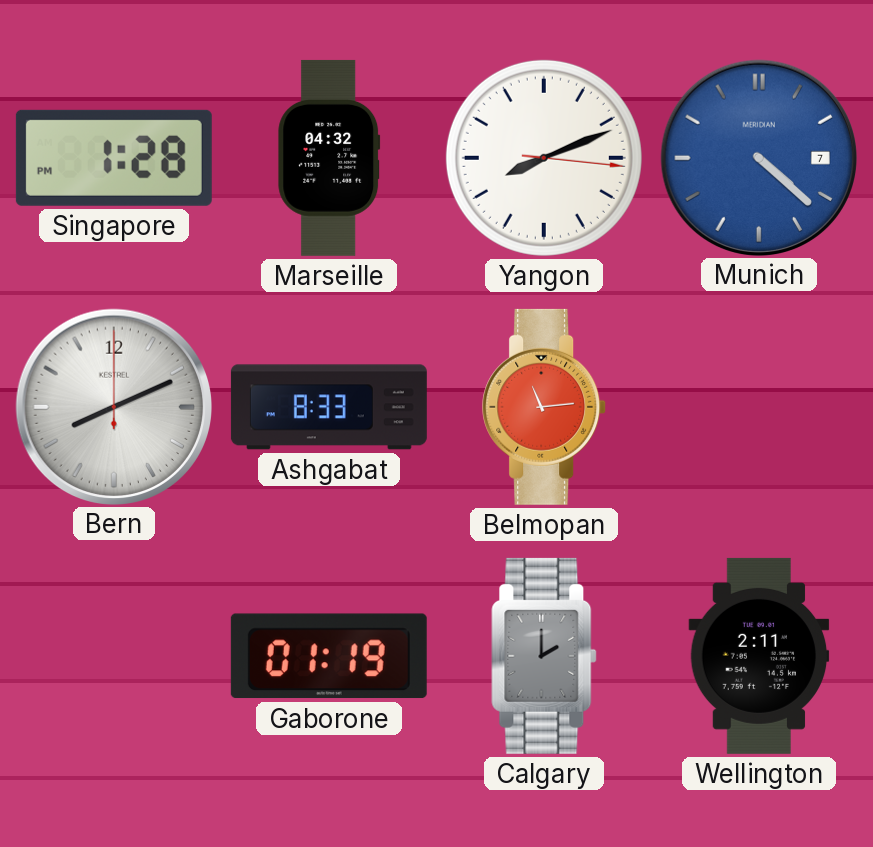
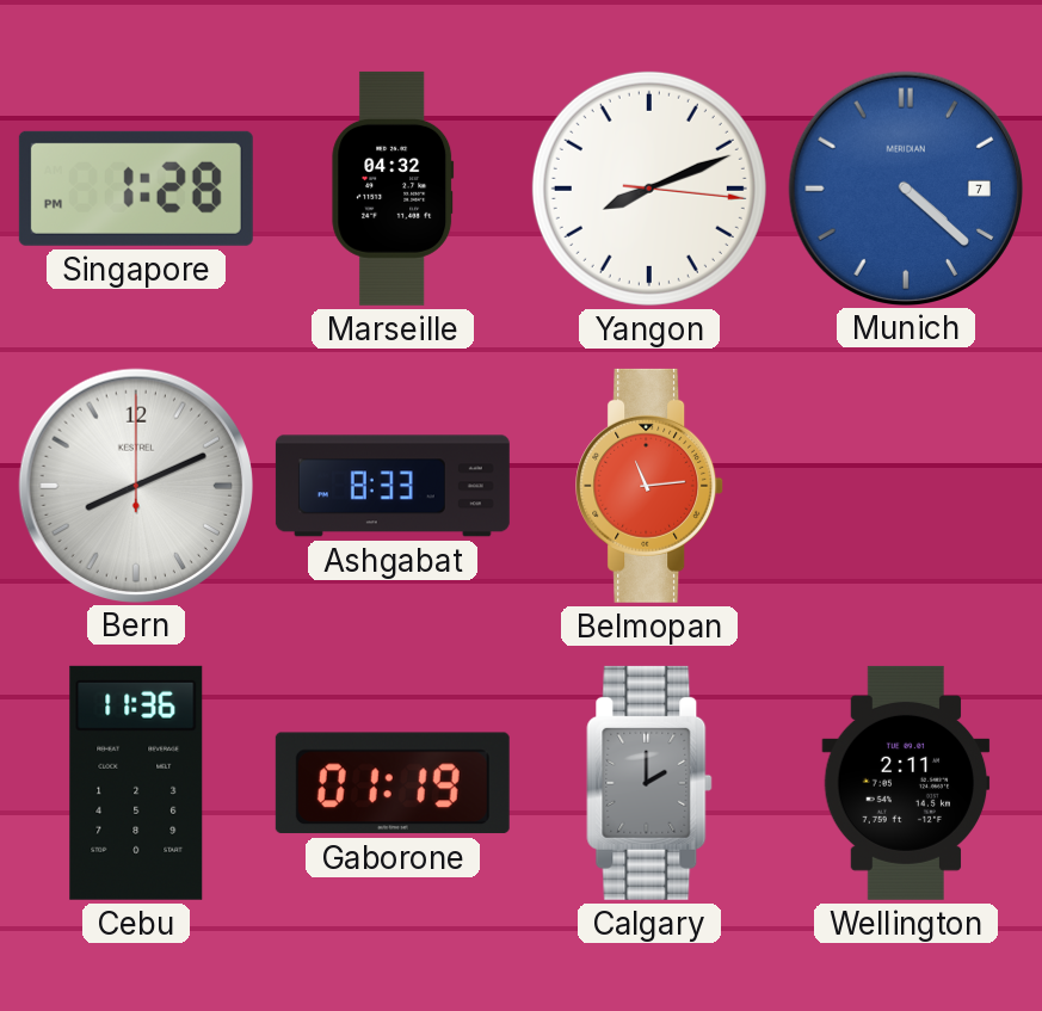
Cebu: none -> 11:36
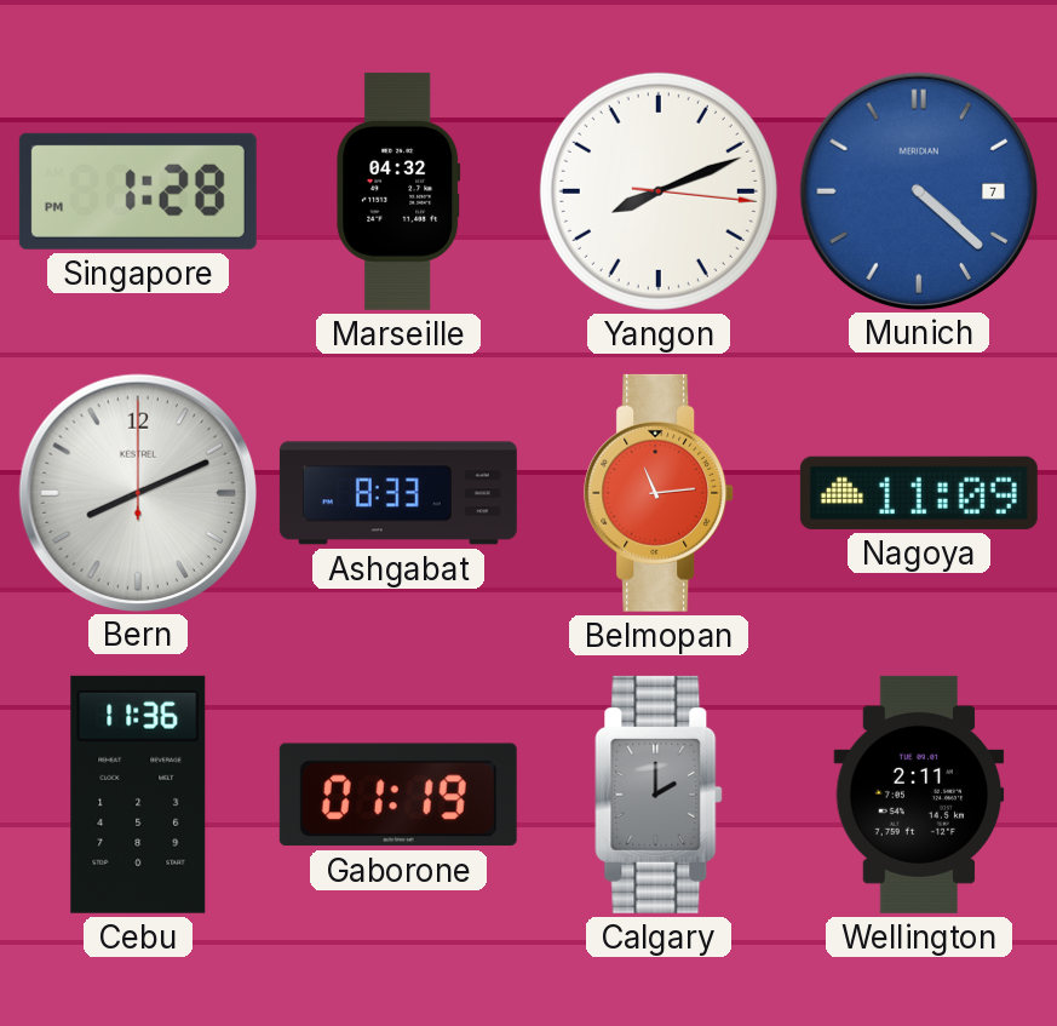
Nagoya: none -> 11:09
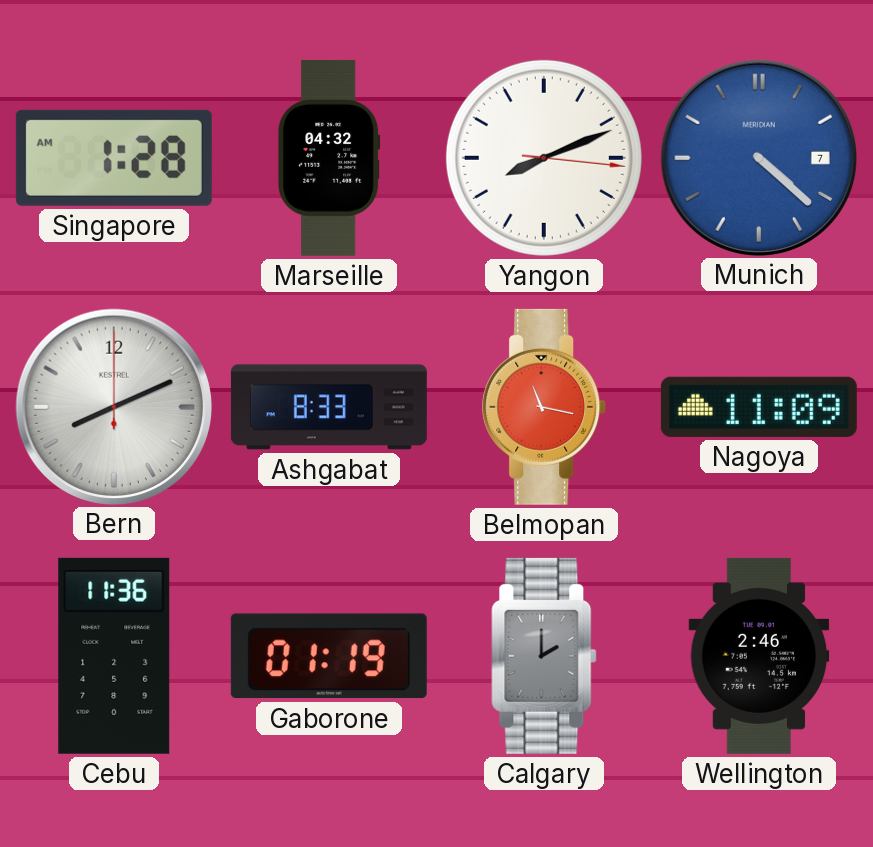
Singapore: 1:28 PM -> 1:28 AM
Belmopan: 11:14 -> 11:17
Wellington: 2:11 -> 2:46
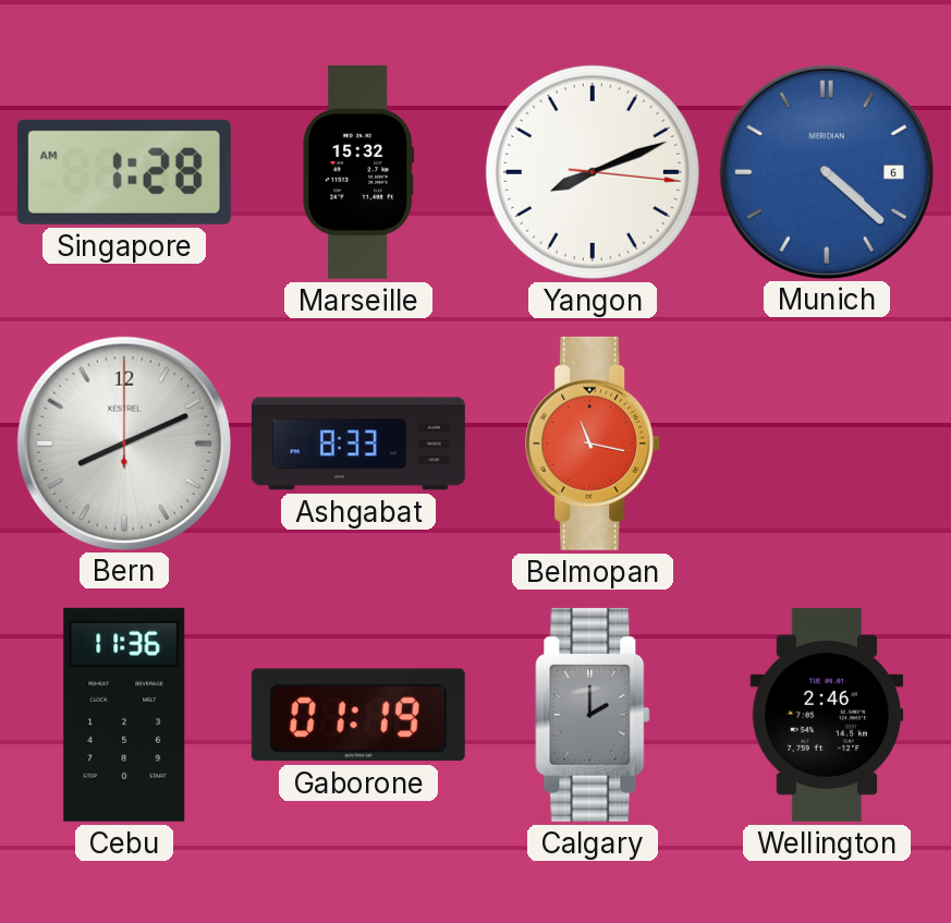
Marseille: 04:32 -> 15:32
Munich date: 7 -> 6
Nagoya: 11:09 -> none
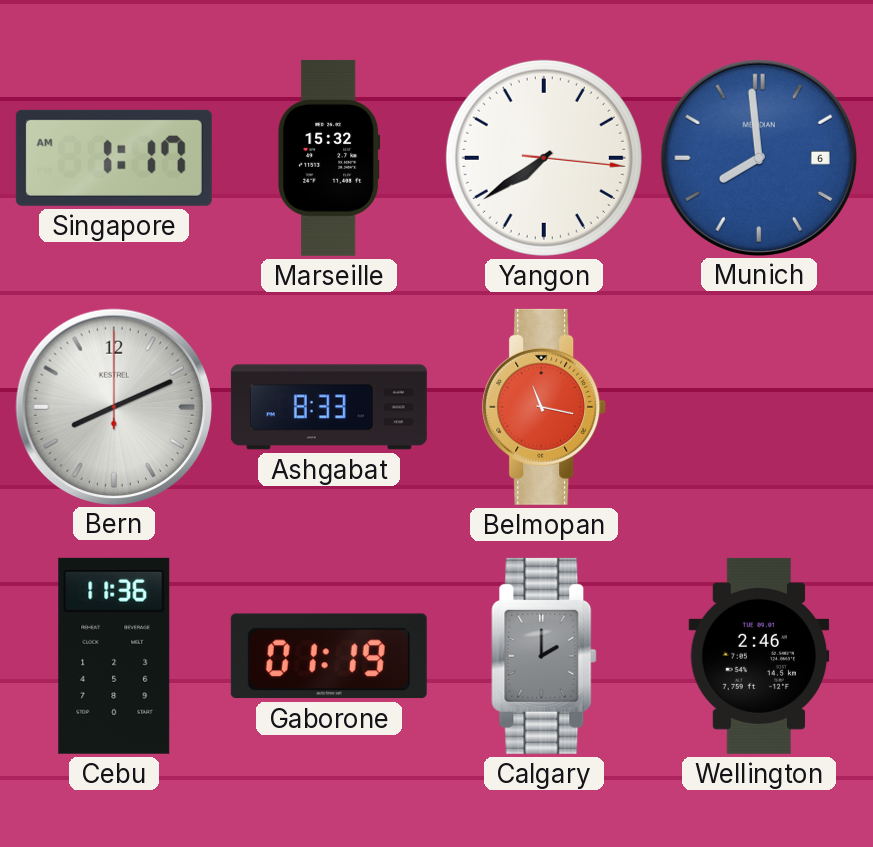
Singapore: 1:28 -> 1:17
Yangon: 8:11 -> 7:39
Munich: 4:22 -> 7:59
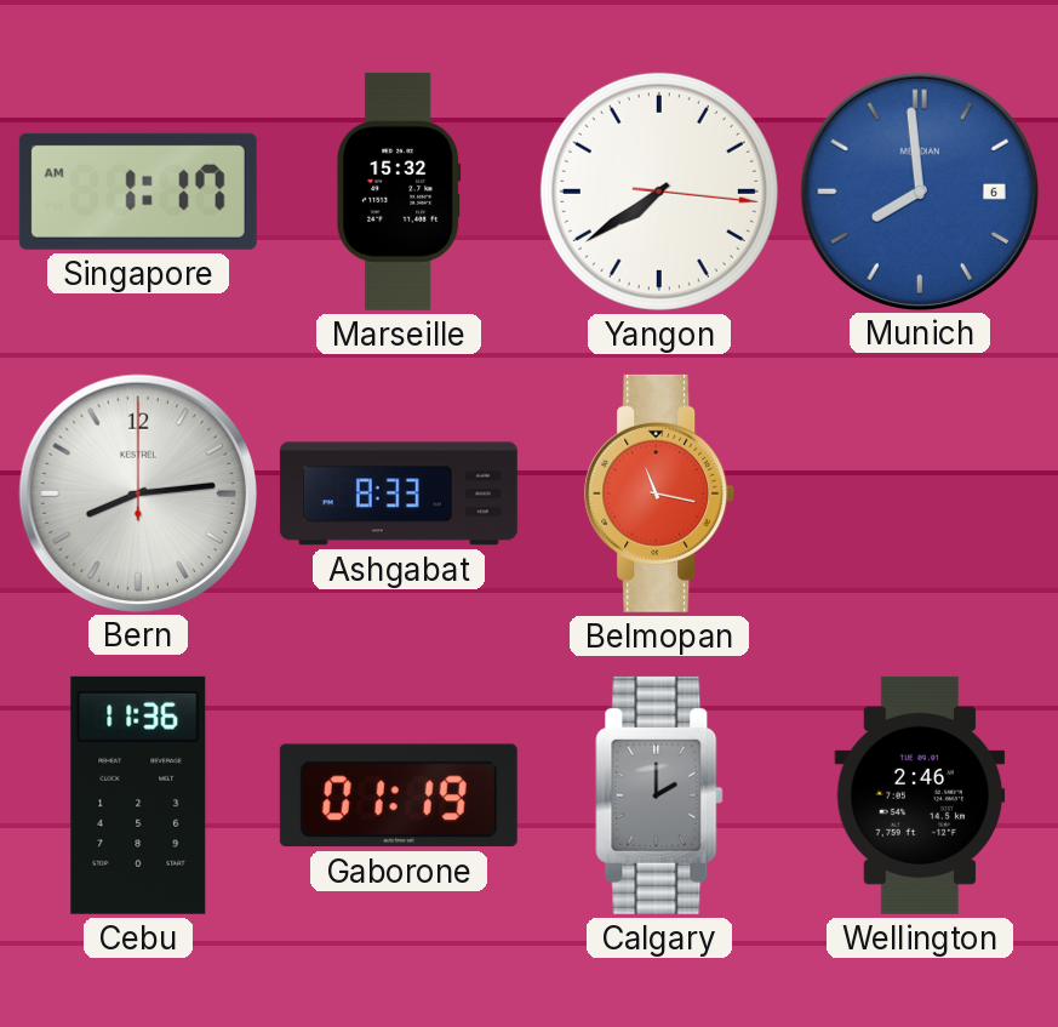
Bern: 8:11 -> 8:14
